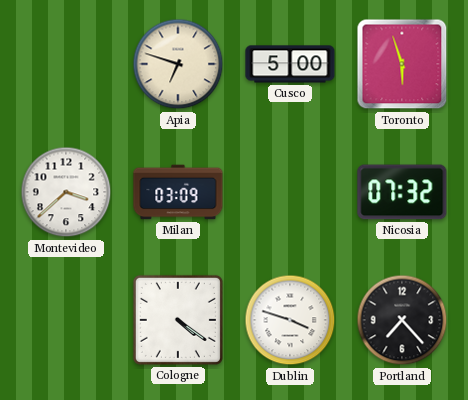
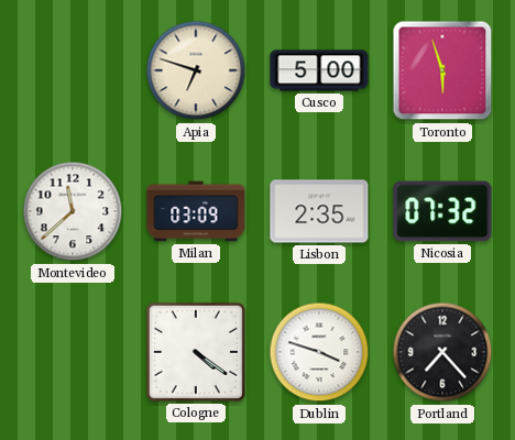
Montevideo: 3:38 -> 11:38
Lisbon: none -> 2:35
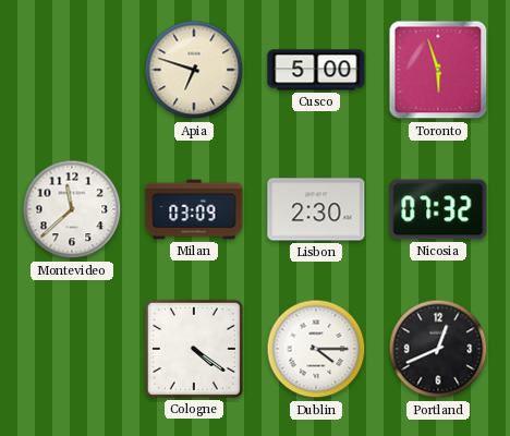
Lisbon: 2:35 -> 2:30
Dublin: 3:48 -> 4:15
Portland: 7:23 -> 12:41
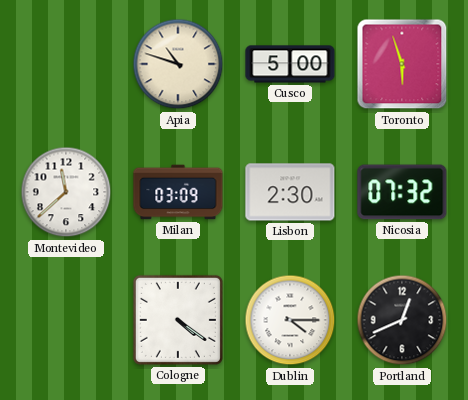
Apia: 6:48 -> 10:48
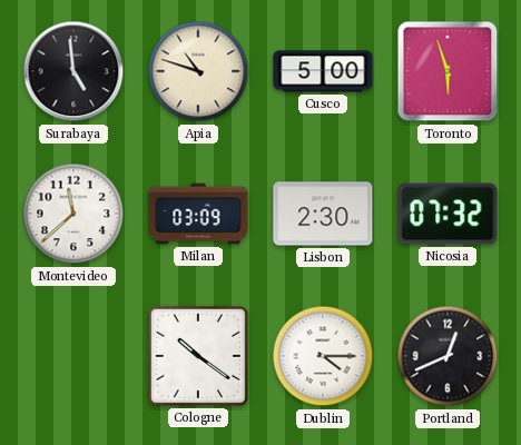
Surabaya: none -> 4:59
Cologne: 4:21 -> 10:21
